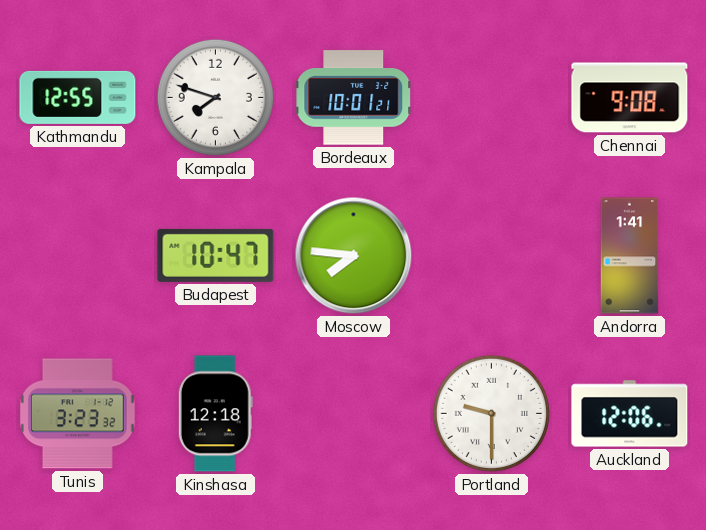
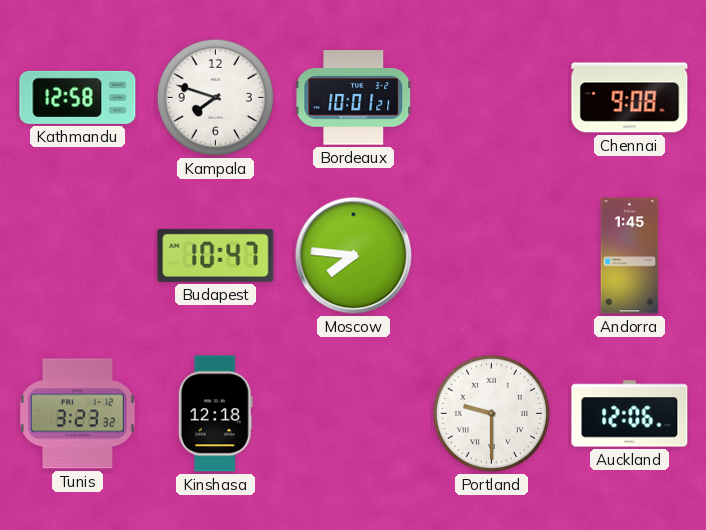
Kathmandu: 12:55 -> 12:58
Andorra: 1:41 -> 1:45
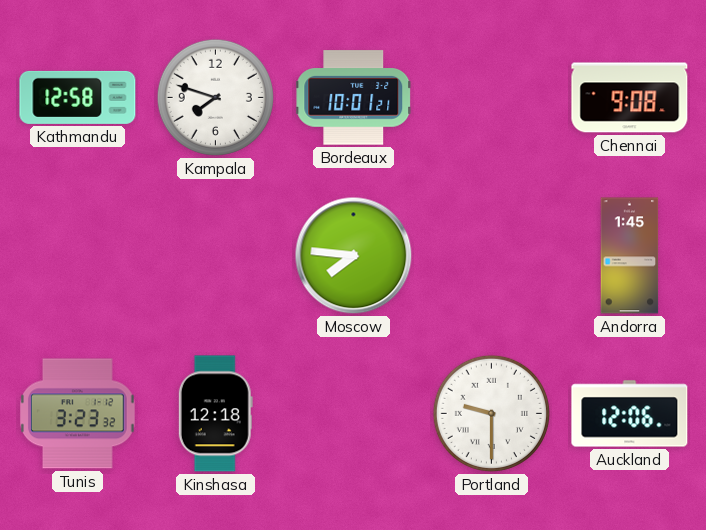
Budapest: 10:47 -> none
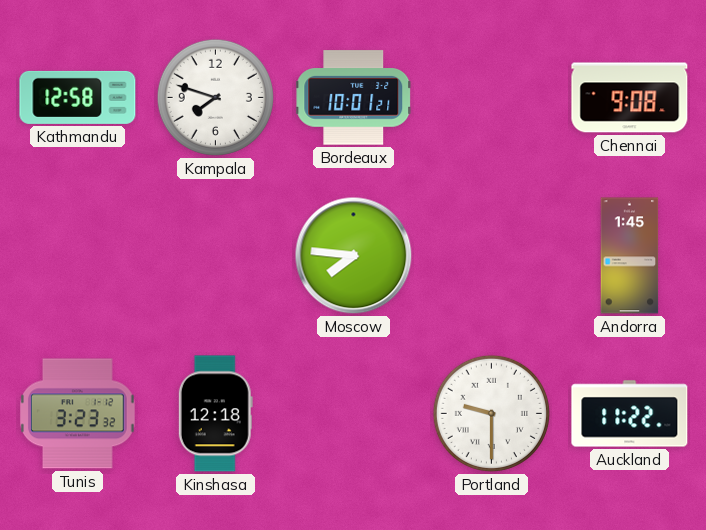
Auckland: 12:06 -> 11:22
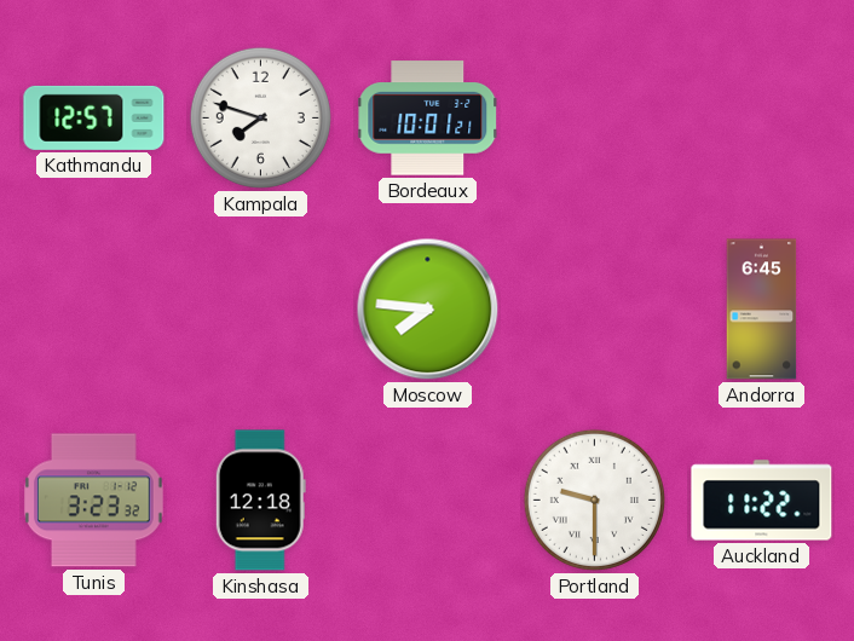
Kathmandu: 12:58 -> 12:57
Chennai: 9:08 -> none
Andorra: 1:45 -> 6:45
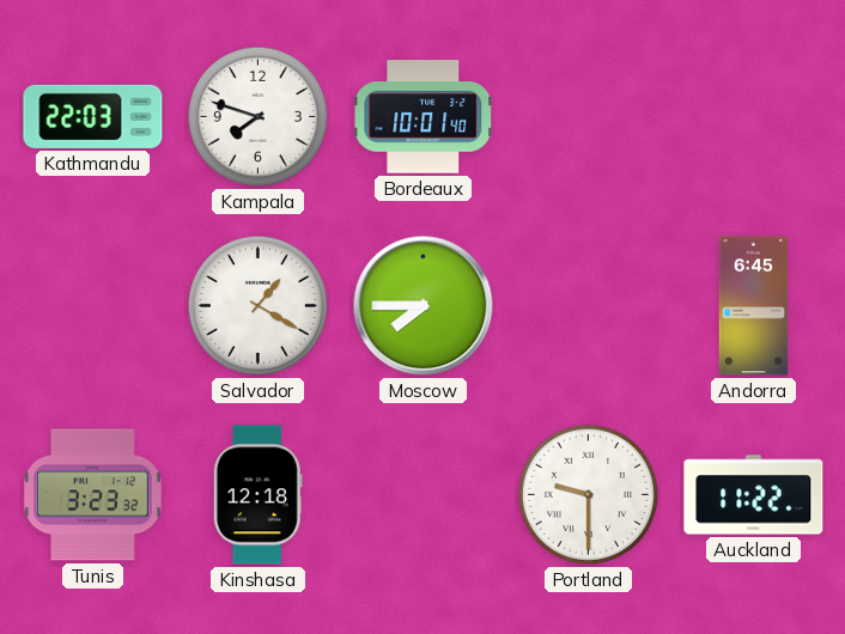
Kathmandu: 12:57 -> 22:03
Bordeaux: 10:01:21 -> 10:01:40
Salvador: none -> 1:20
Moscow: 7:46 -> 7:45
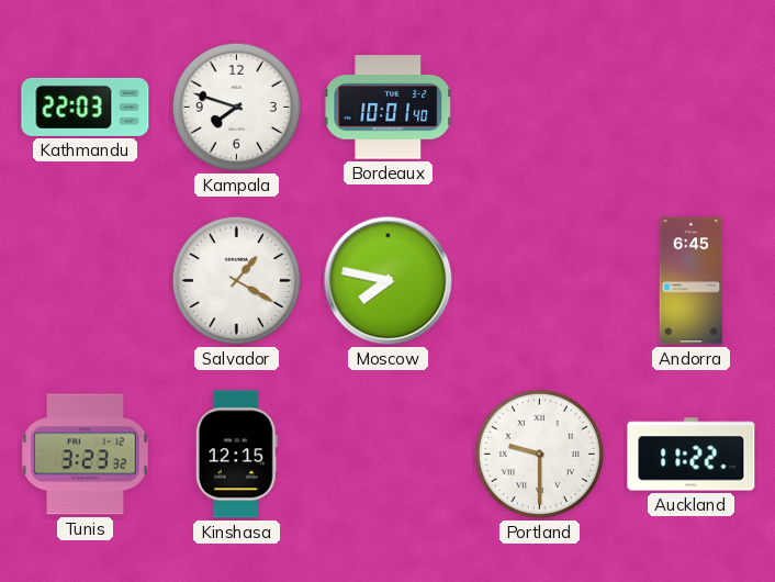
Moscow: 7:45 -> 7:47
Kinshasa: 12:18 -> 12:15
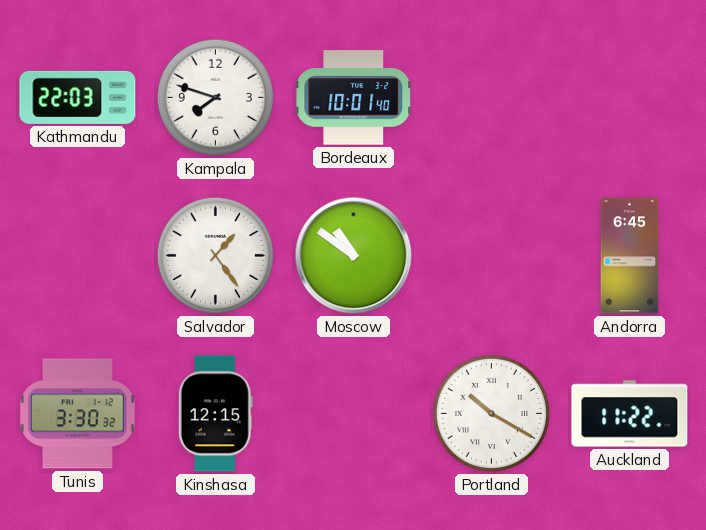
Salvador: 1:20 -> 1:24
Moscow: 7:47 -> 10:51
Tunis: 3:23 -> 3:30
Portland: 9:30 -> 10:20
